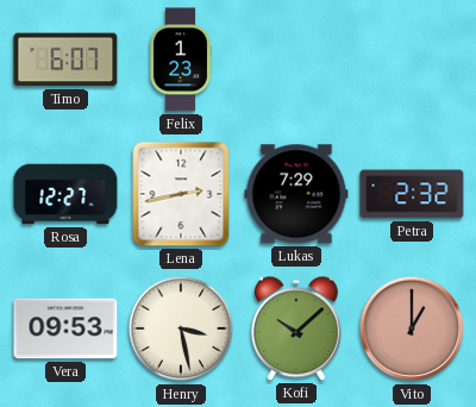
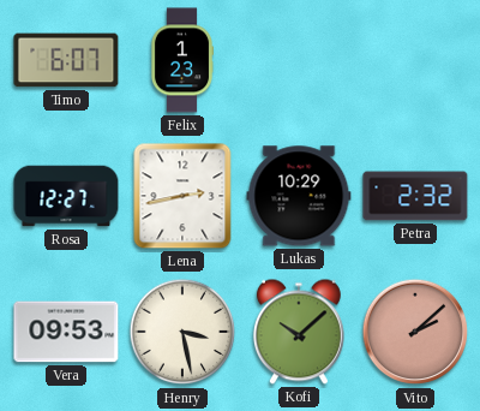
Lukas: 7:29 -> 10:29
Vito: 1:00 -> 2:08
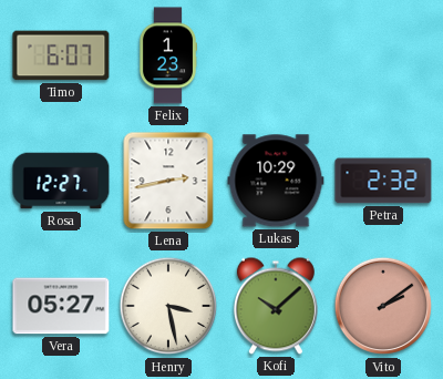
Vera: 09:53 -> 05:27
Vito: 2:08 -> 2:09
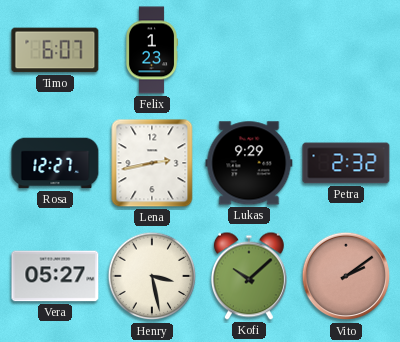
Lukas: 10:29 -> 9:29
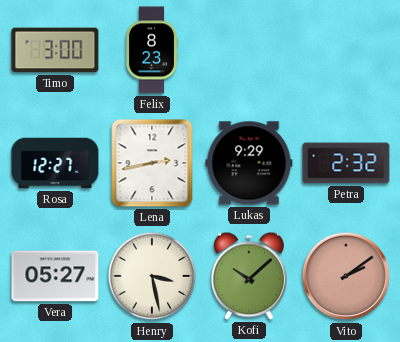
Timo: 6:07 -> 3:00
Felix: 1:23 -> 8:23
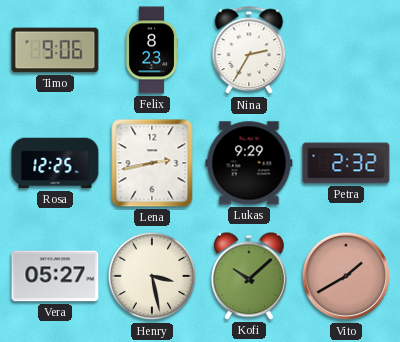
Timo: 3:00 -> 9:06
Nina: none -> 2:35
Rosa: 12:27 -> 12:25
Vito: 2:09 -> 1:40
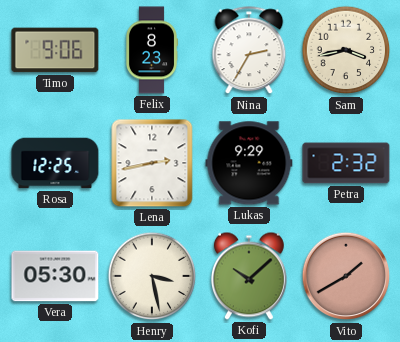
Sam: none -> 3:43
Vera: 05:27 -> 05:30
